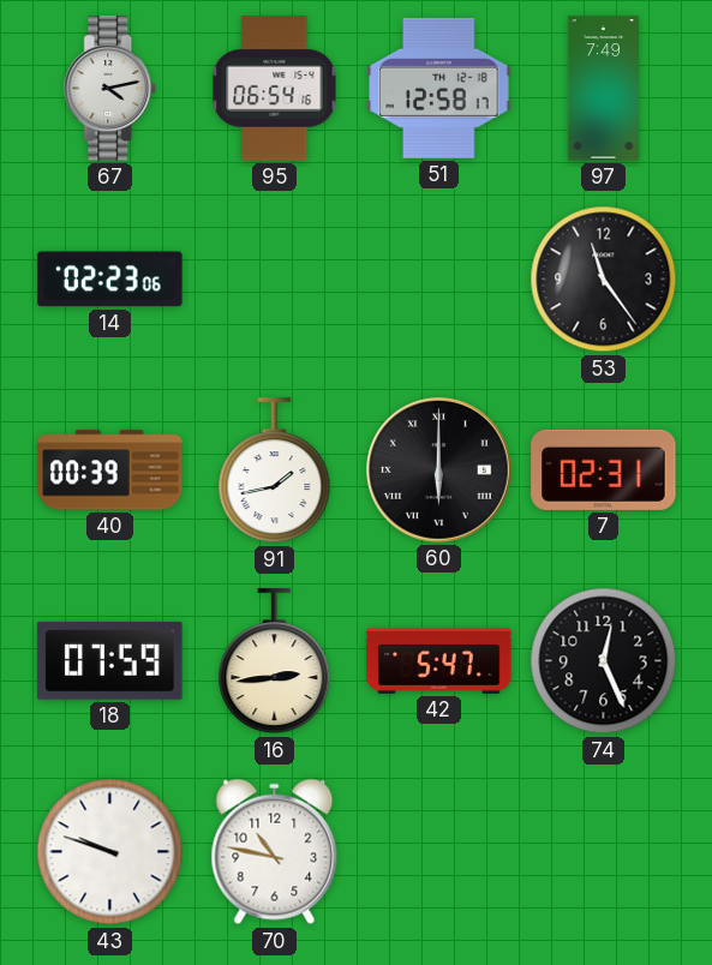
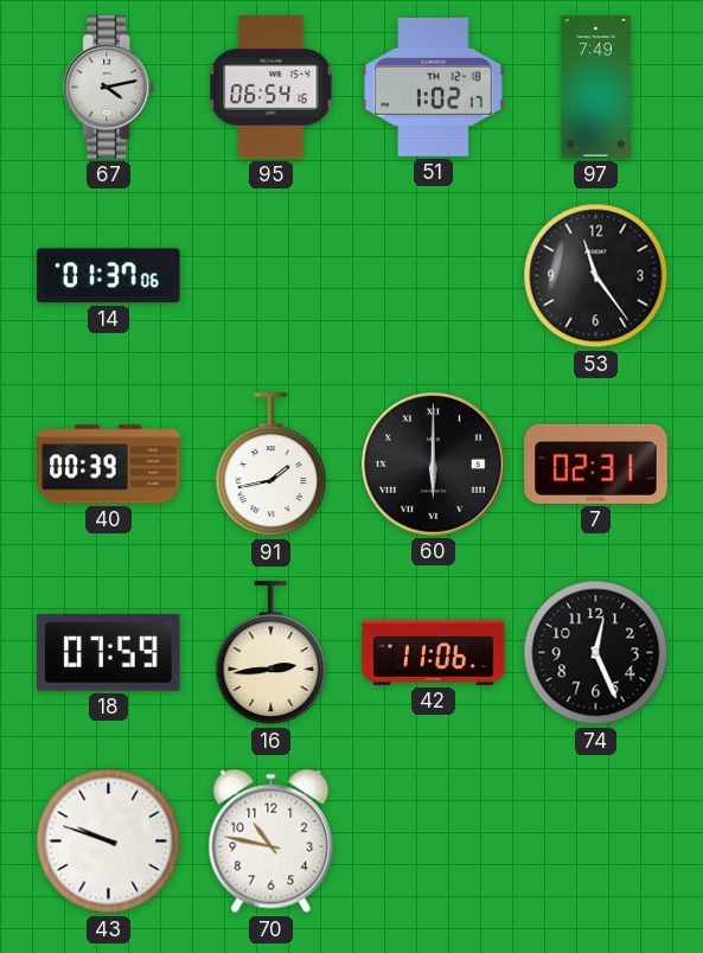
51: 12:58 -> 1:02
14: 02:23 -> 01:37
42: 5:47 -> 11:06
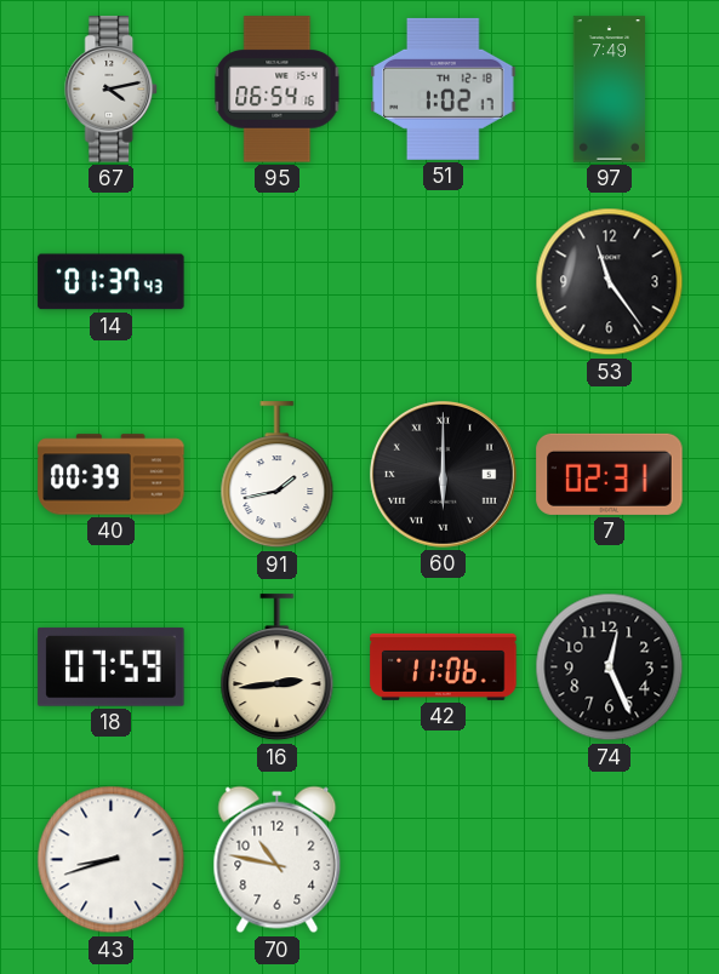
14: 01:37:06 -> 01:37:43
43: 9:48 -> 8:42
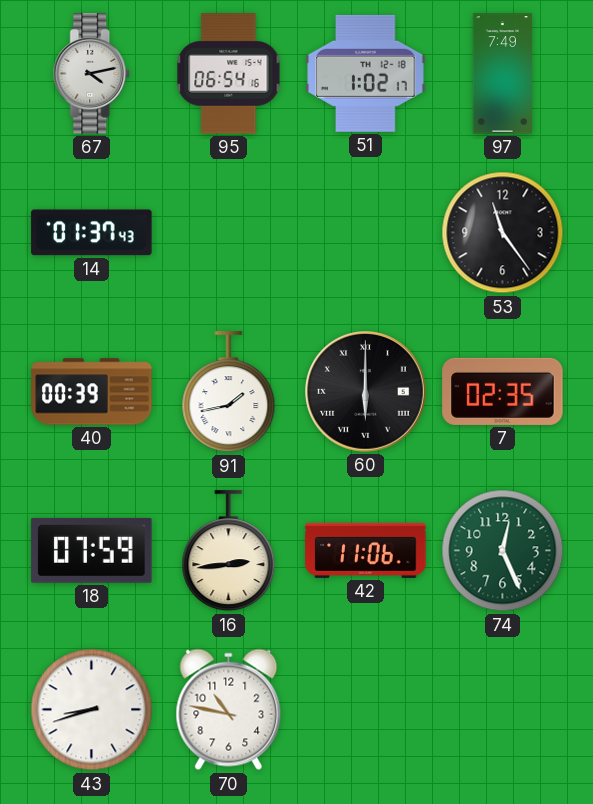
7: 02:31 -> 02:35
74 dial: black -> green
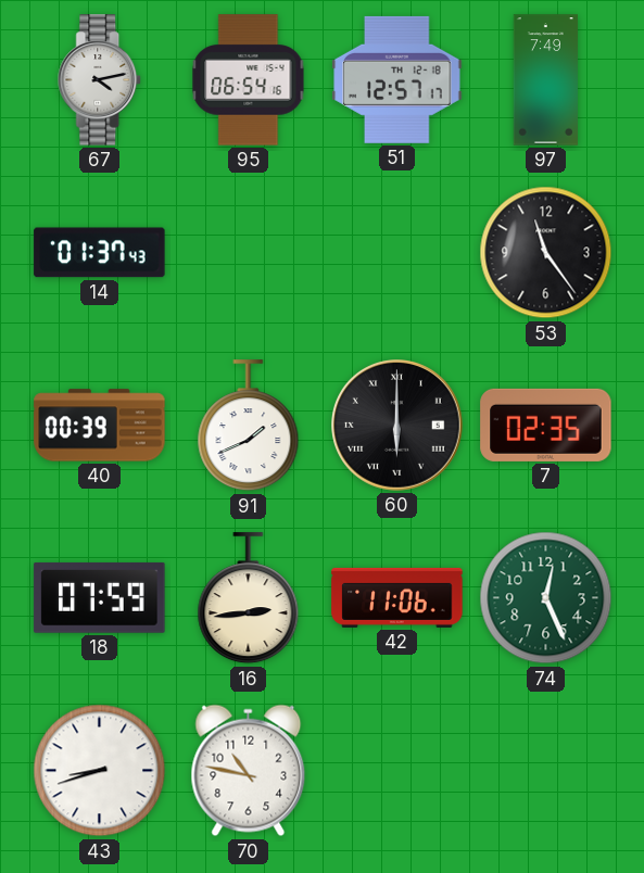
51: 1:02 -> 12:57
91: 1:43 -> 1:41
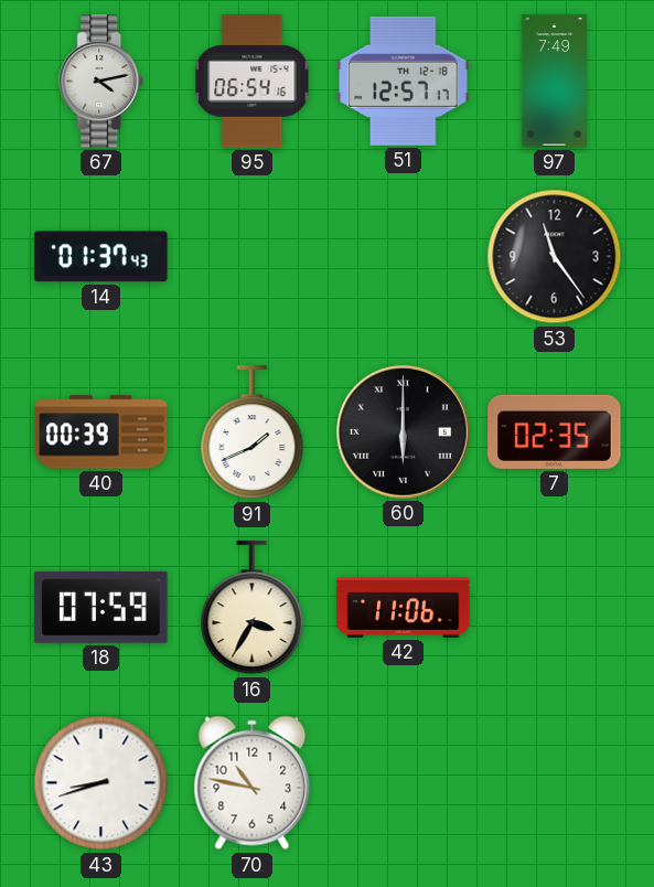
16: 2:44 -> 3:35
74: 12:26 -> none
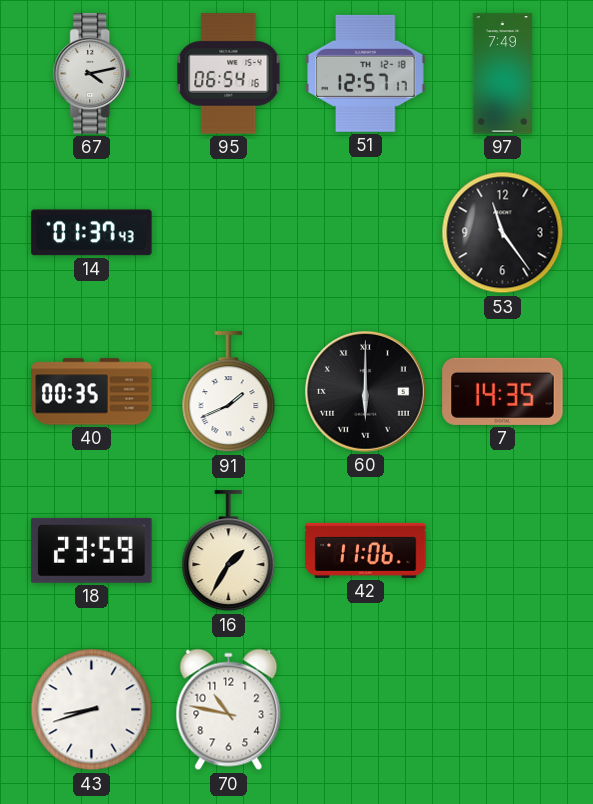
40: 00:39 -> 00:35
7: 02:35 -> 14:35
18: 07:59 -> 23:59
16: 3:35 -> 1:35
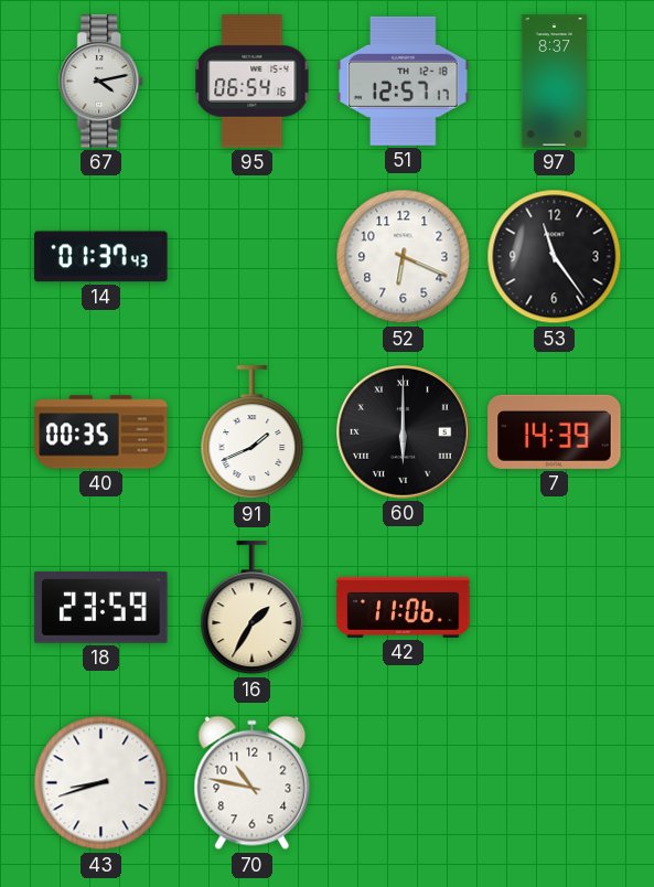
97: 7:49 -> 8:37
52: none -> 6:19
7: 14:35 -> 14:39
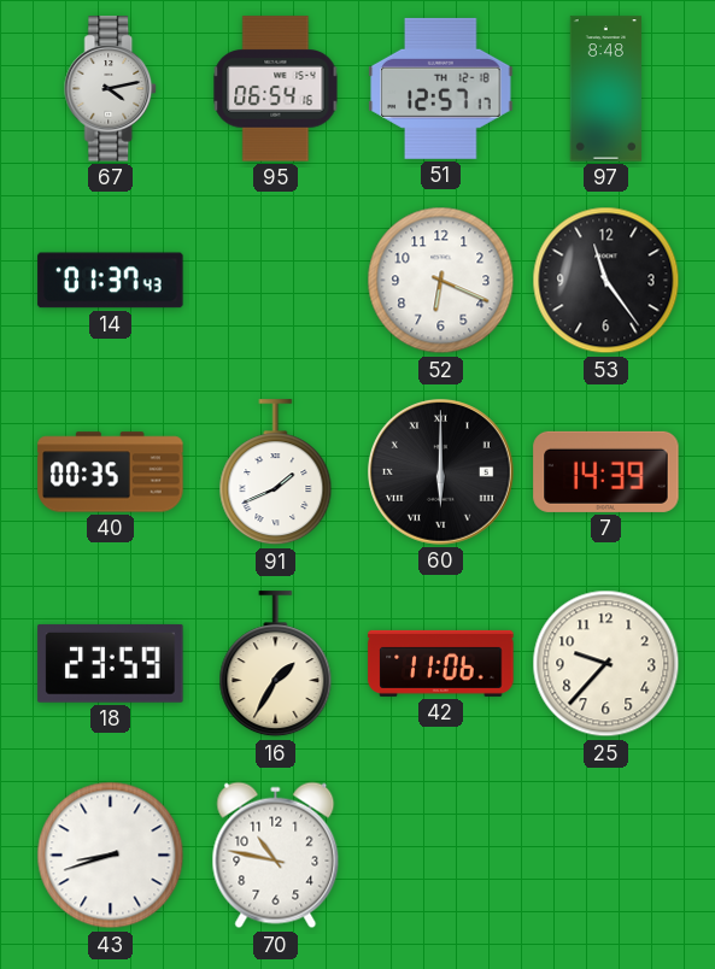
97: 8:37 -> 8:48
25: none -> 9:37
